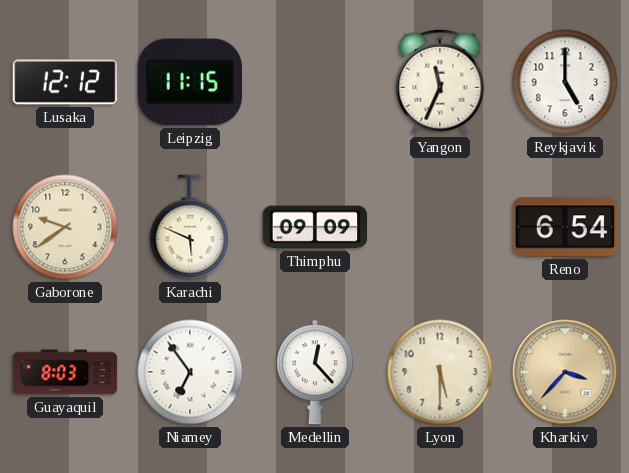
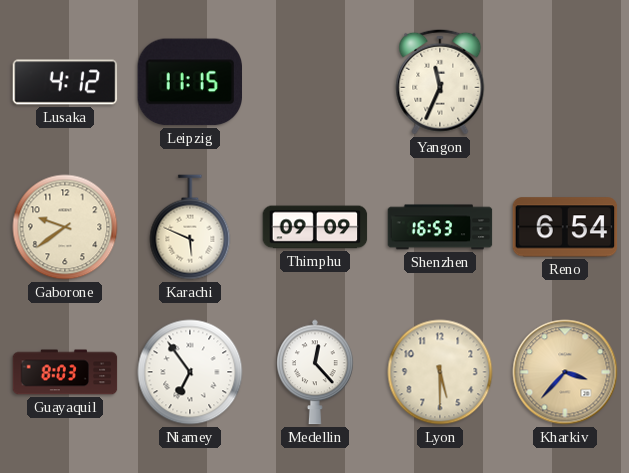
Lusaka: 12:12 -> 4:12
Reykjavik: 5:00 -> none
Shenzhen: none -> 16:53
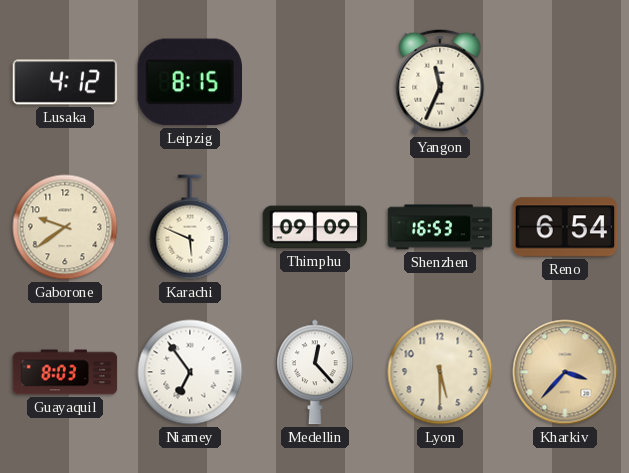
Leipzig: 11:15 -> 8:15
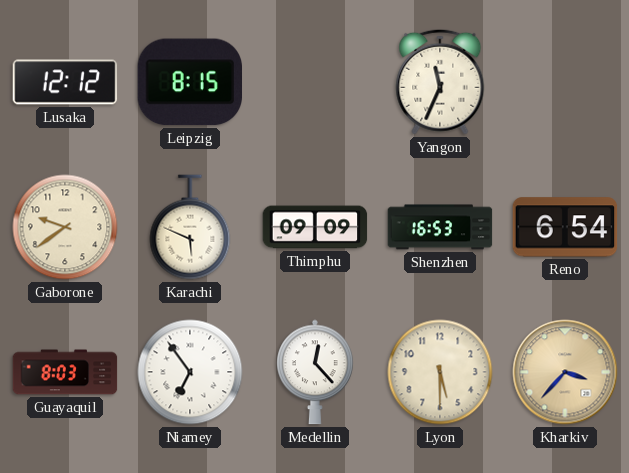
Lusaka: 4:12 -> 12:12
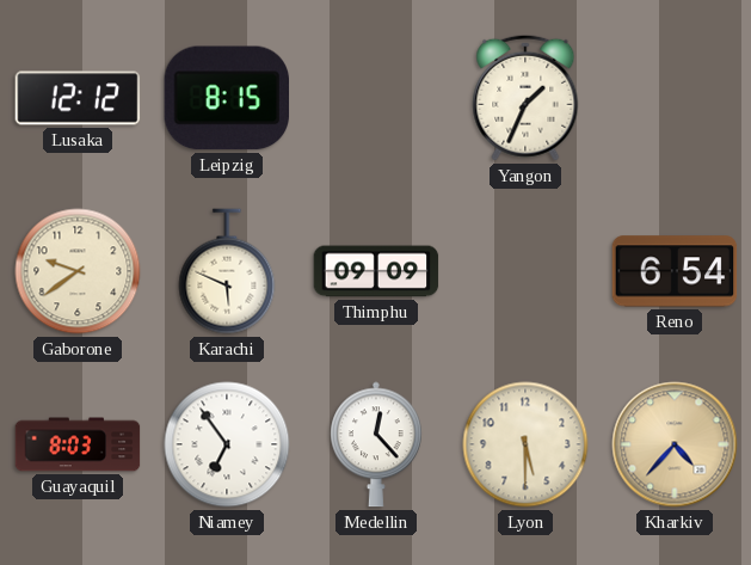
Yangon: 11:34 -> 1:34
Shenzhen: 16:53 -> none
Kharkiv: 3:37 -> 4:37
